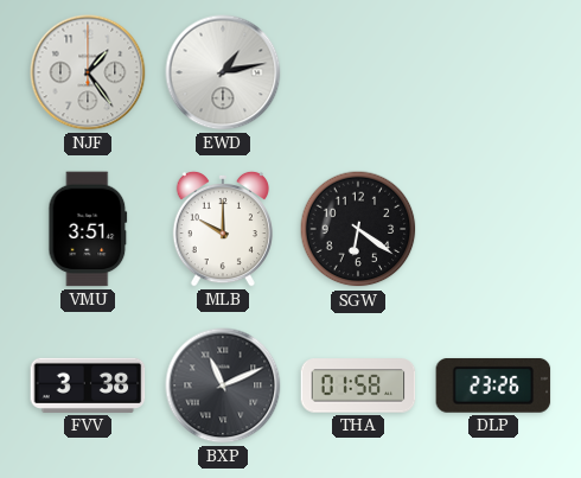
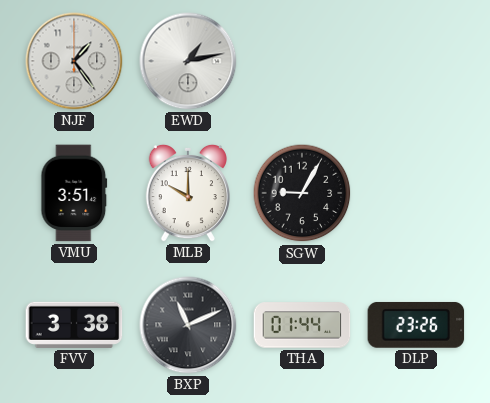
SGW: 6:21 -> 9:05
THA: 01:58 -> 01:44
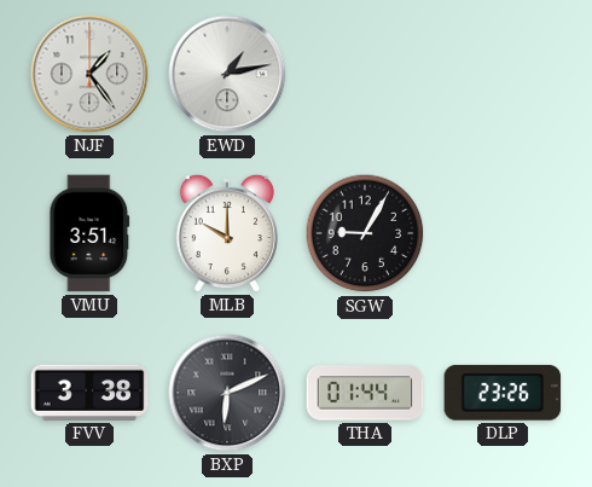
BXP: 11:11 -> 6:11
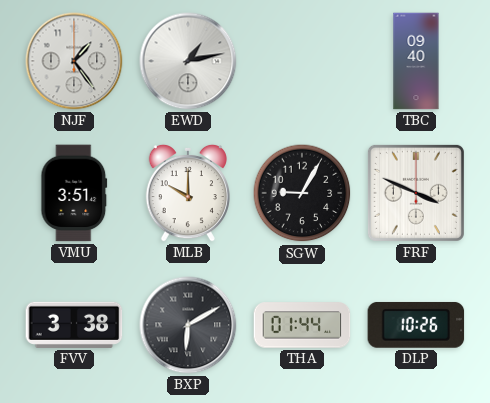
TBC: none -> 09:40
FRF: none -> 3:49
BXP: 6:11 -> 6:10
DLP: 23:26 -> 10:26
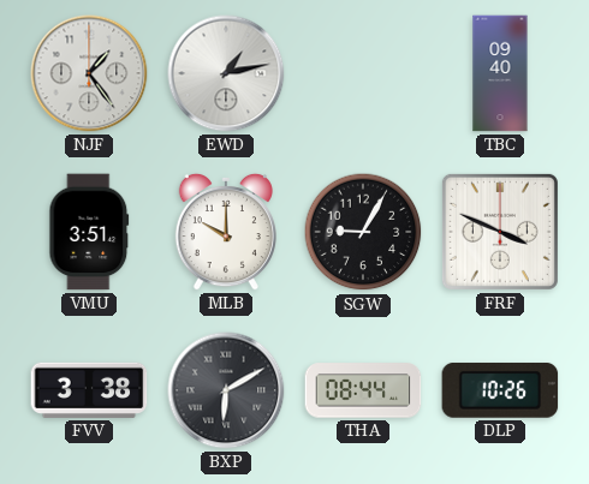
THA: 01:44 -> 08:44
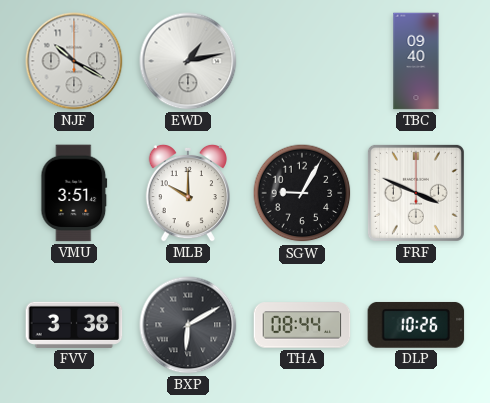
NJF: 1:24 -> 10:20
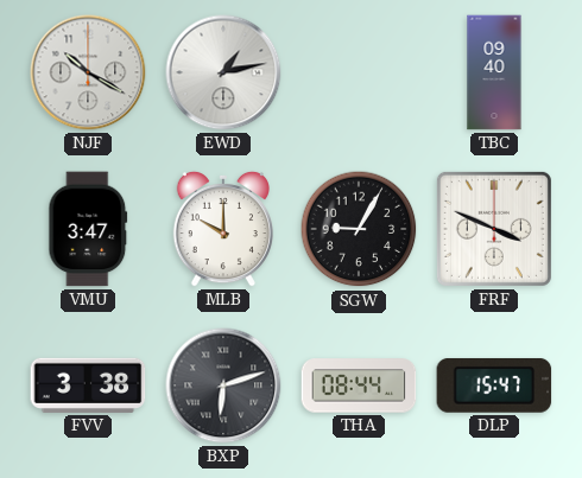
VMU: 3:51 -> 3:47
BXP: 6:10 -> 6:12
DLP: 10:26 -> 15:47
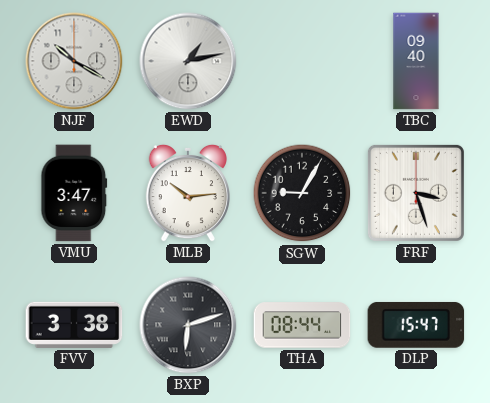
MLB: 10:00 -> 10:14
FRF: 3:49 -> 3:27
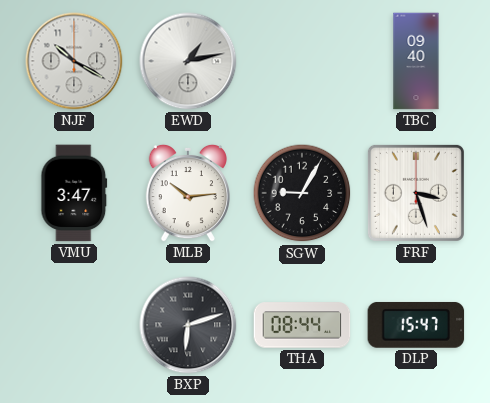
FVV: 3:38 -> none
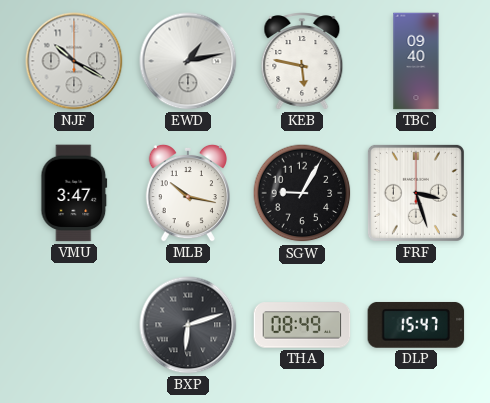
KEB: none -> 5:47
MLB: 10:14 -> 10:17
THA: 08:44 -> 08:49
